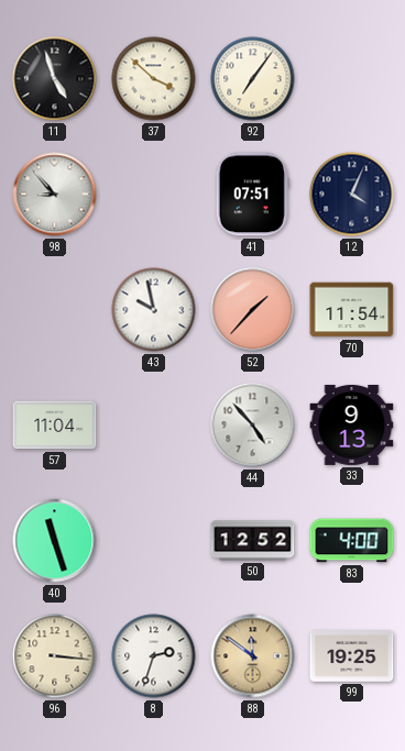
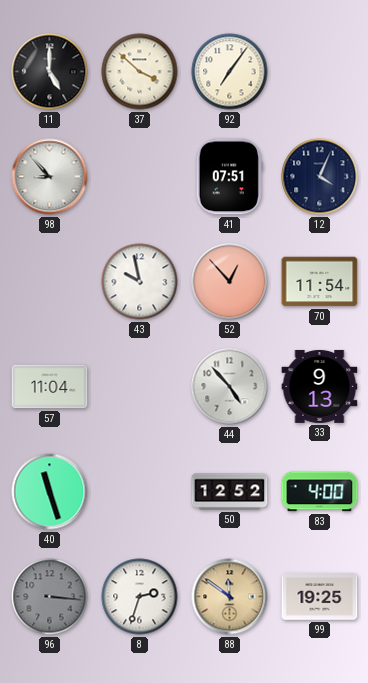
11: 4:57 -> 5:00
52: 1:37 -> 12:53
96 dial: cream -> grey
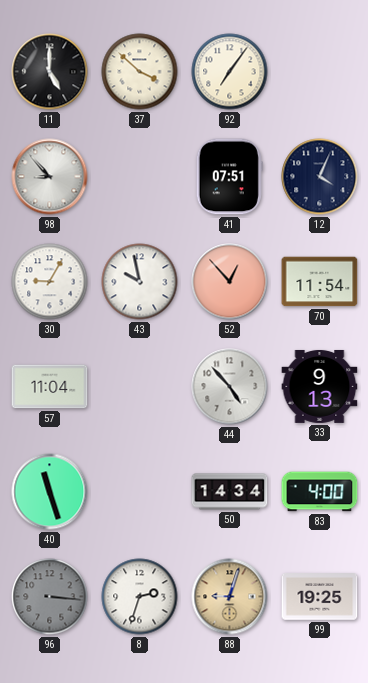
30: none -> 9:05
50: 12:52 -> 14:34
88: 11:51 -> 9:03
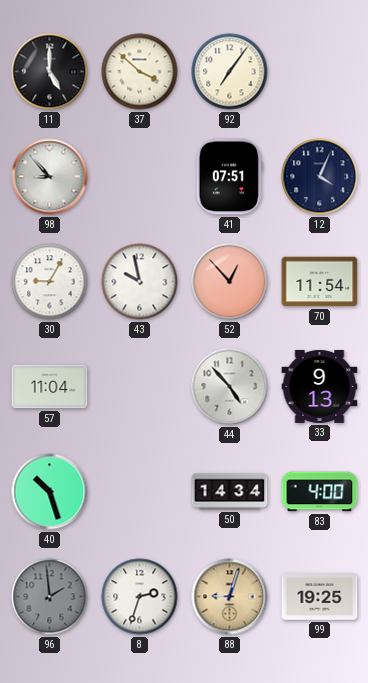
40: 11:27 -> 10:27
96: 3:16 -> 1:59
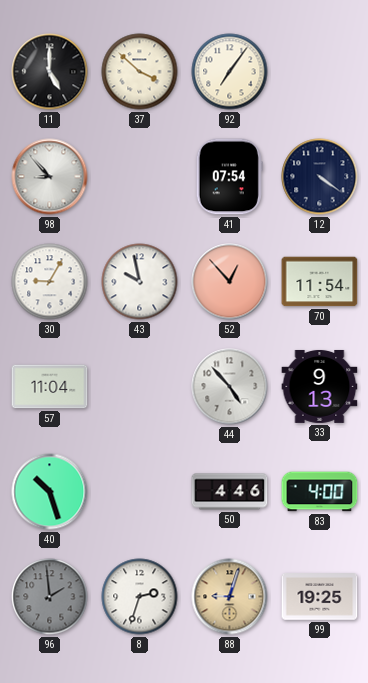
41: 07:51 -> 07:54
12: 4:04 -> 4:21
50: 14:34 -> 4:46
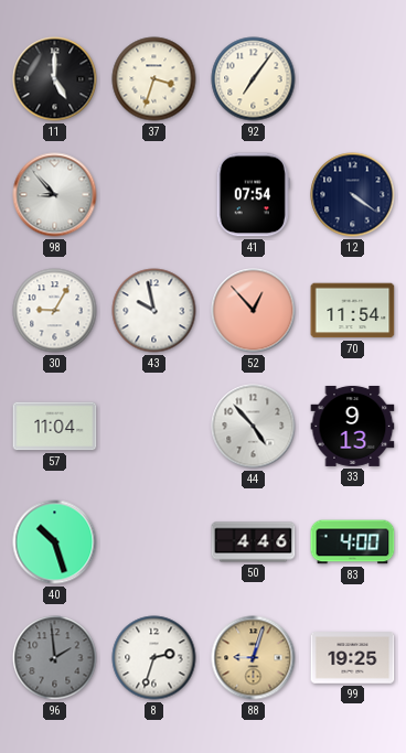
37: 3:52 -> 3:33
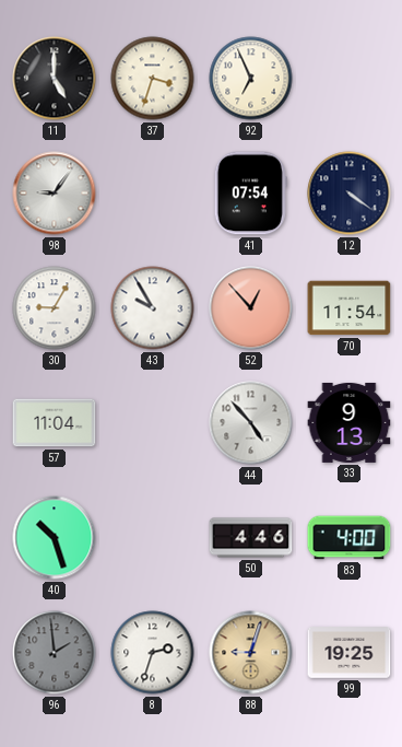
92: 7:06 -> 6:56
98: 8:53 -> 9:06
43: 9:58 -> 9:55
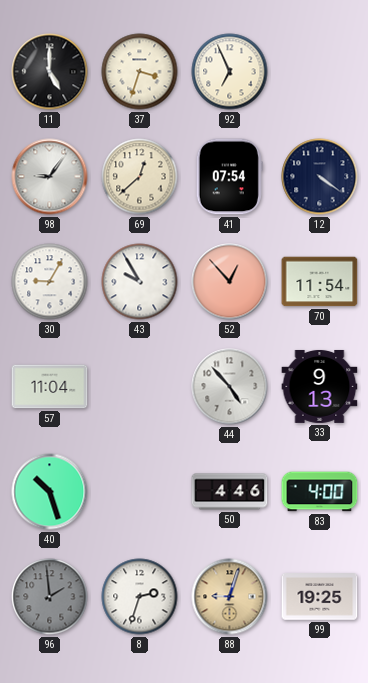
69: none -> 12:38
